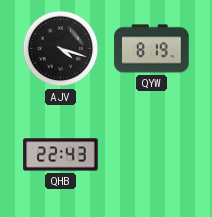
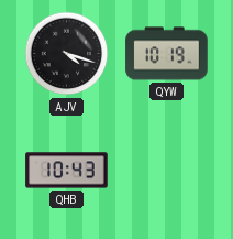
QYW: 8:19 -> 10:19
QHB: 22:43 -> 10:43
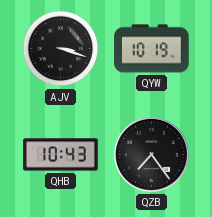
AJV: 4:18 -> 3:18
QZB: none -> 7:24
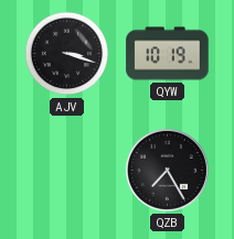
QHB: 10:43 -> none
QZB: 7:24 -> 7:25
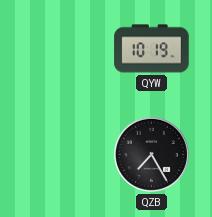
AJV: 3:18 -> none
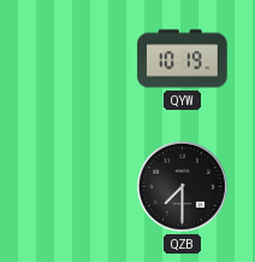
QZB: 7:25 -> 7:30
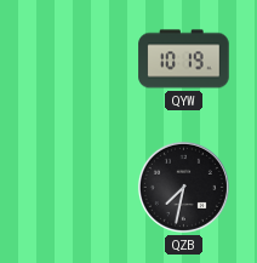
QZB: 7:30 -> 7:32
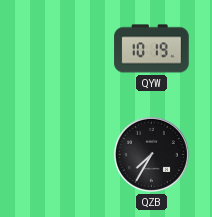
QZB: 7:32 -> 7:35
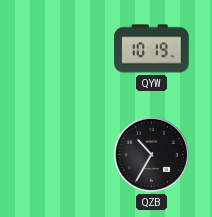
QZB: 7:35 -> 10:35
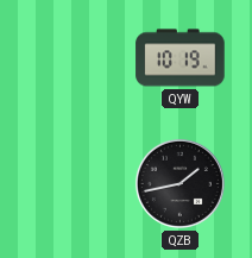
QZB: 10:35 -> 1:43
